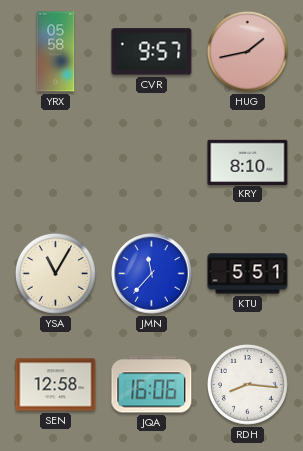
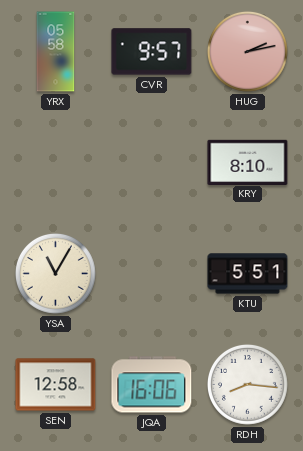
HUG: 1:43 -> 2:13
JMN: 11:37 -> none
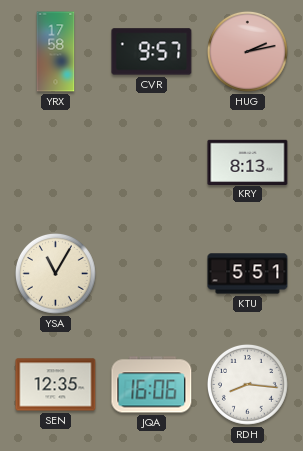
YRX: 05:58 -> 17:58
KRY: 8:10 -> 8:13
SEN: 12:58 -> 12:35
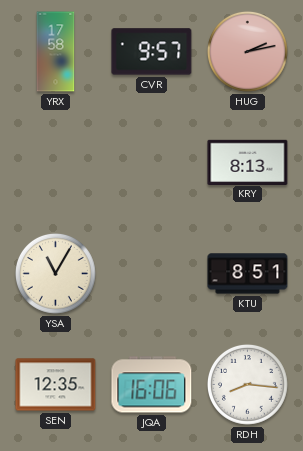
KTU: 5:51 -> 8:51
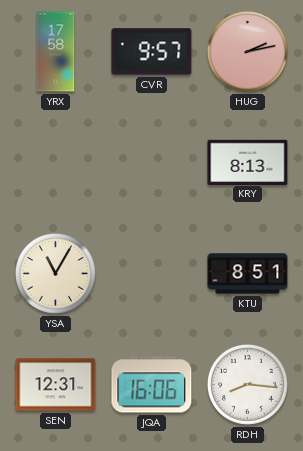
SEN: 12:35 -> 12:31
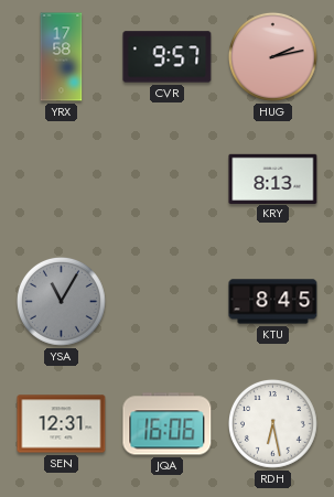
YSA dial: cream -> grey
KTU: 8:51 -> 8:45
RDH: 8:16 -> 6:28
